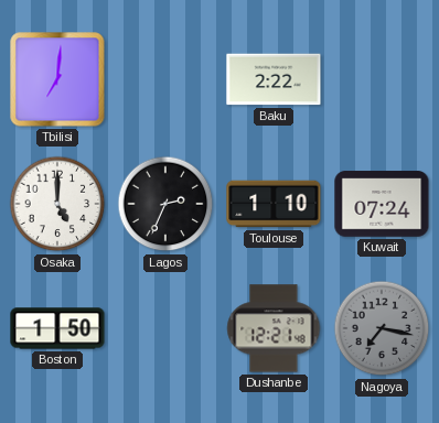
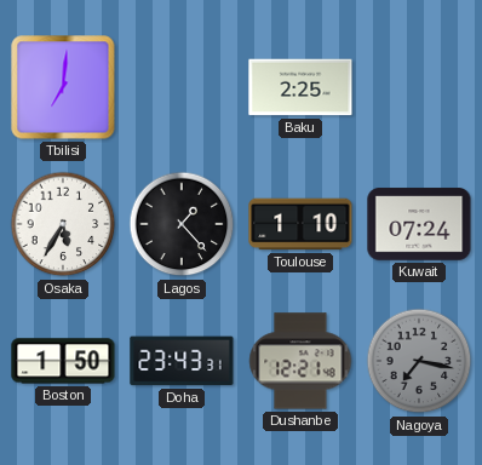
Baku: 2:22 -> 2:25
Osaka: 5:00 -> 5:35
Lagos: 2:34 -> 1:23
Doha: none -> 23:43
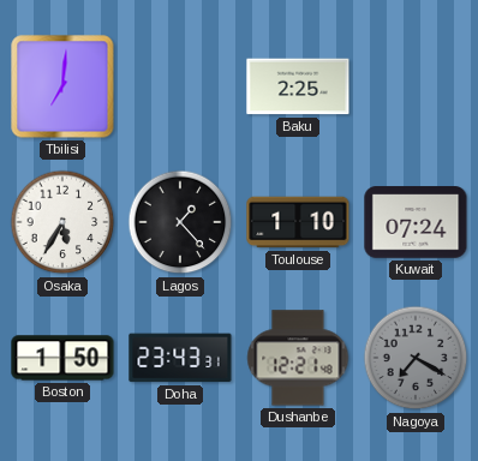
Nagoya: 7:17 -> 7:20
